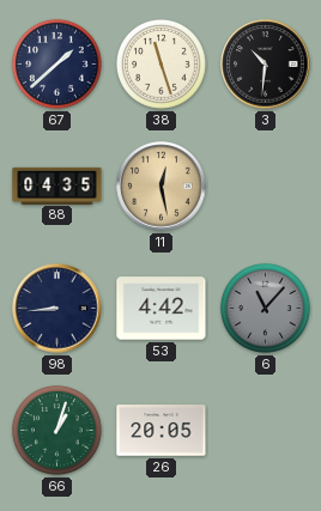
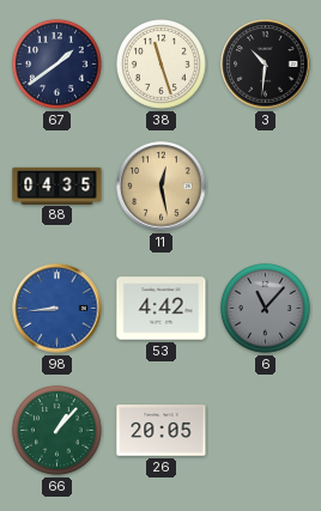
67: 1:38 -> 1:39
98 dial: navy -> blue
66: 1:03 -> 1:07
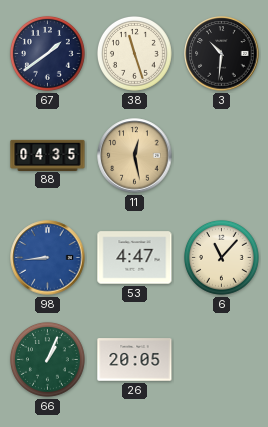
53: 4:42 -> 4:47
6 dial: grey -> cream
66: 1:07 -> 1:04
